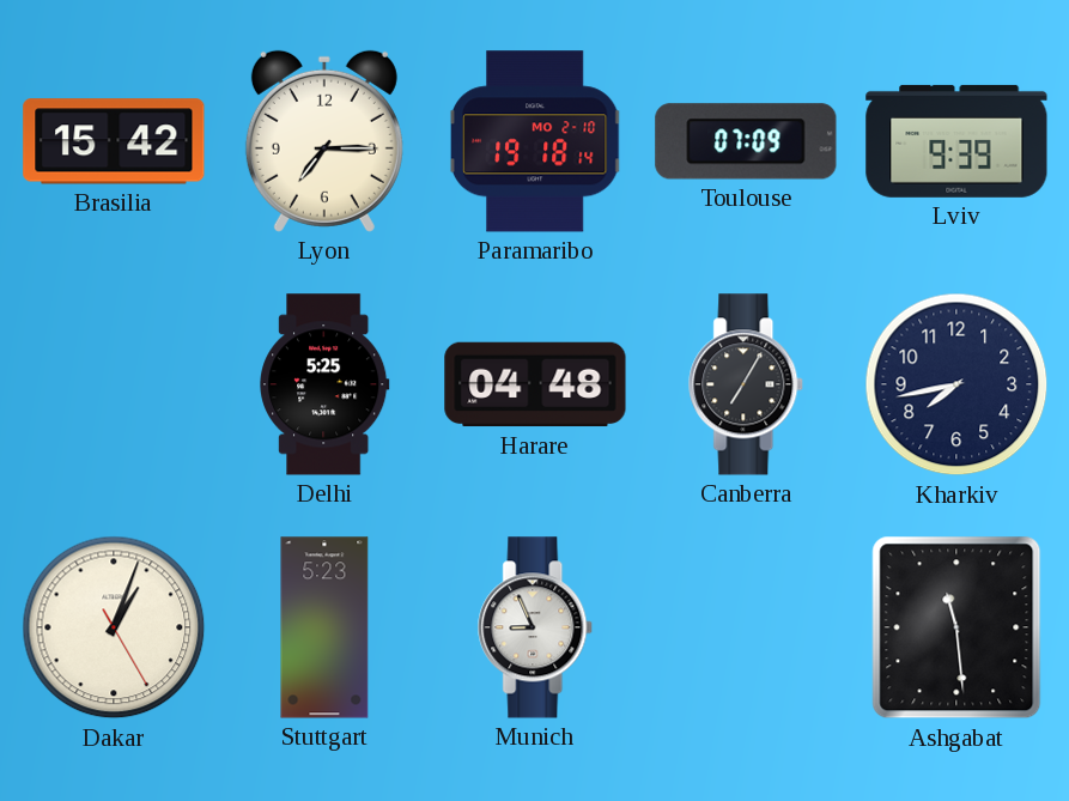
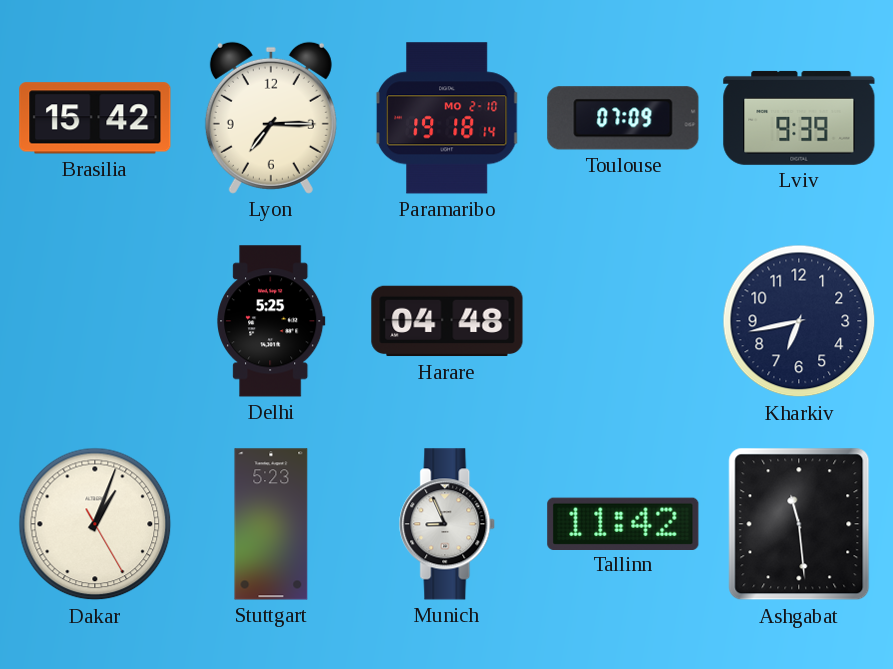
Canberra: 7:05 -> none
Kharkiv: 7:43 -> 6:43
Tallinn: none -> 11:42
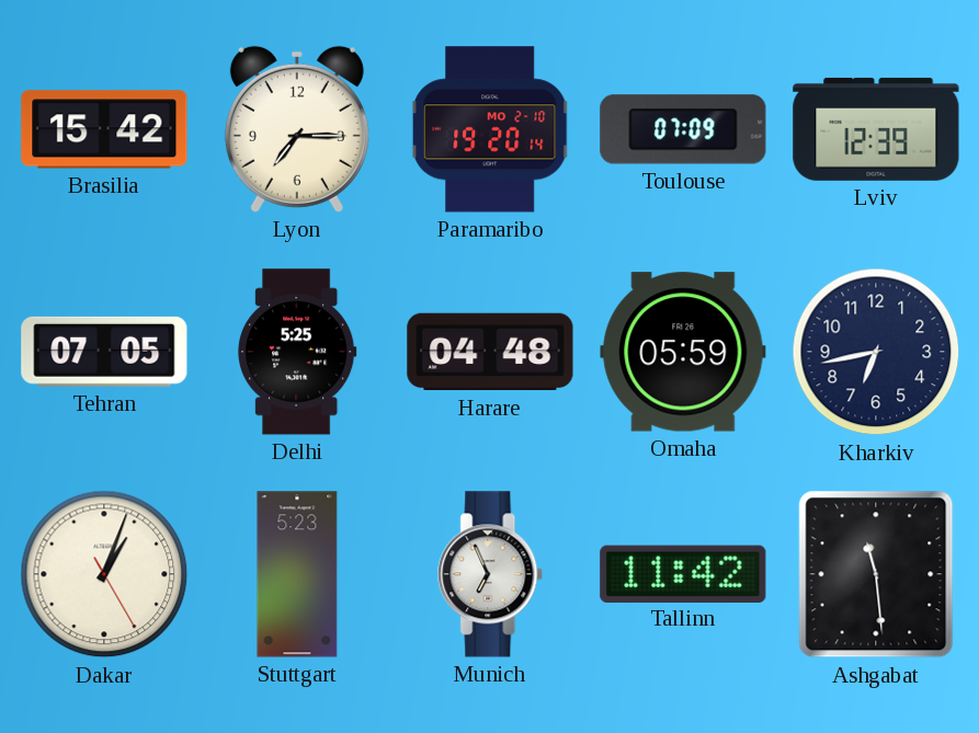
Paramaribo: 19:18 -> 19:20
Lviv: 9:39 -> 12:39
Tehran: none -> 07:05
Omaha: none -> 05:59
Munich: 8:56 -> 6:56
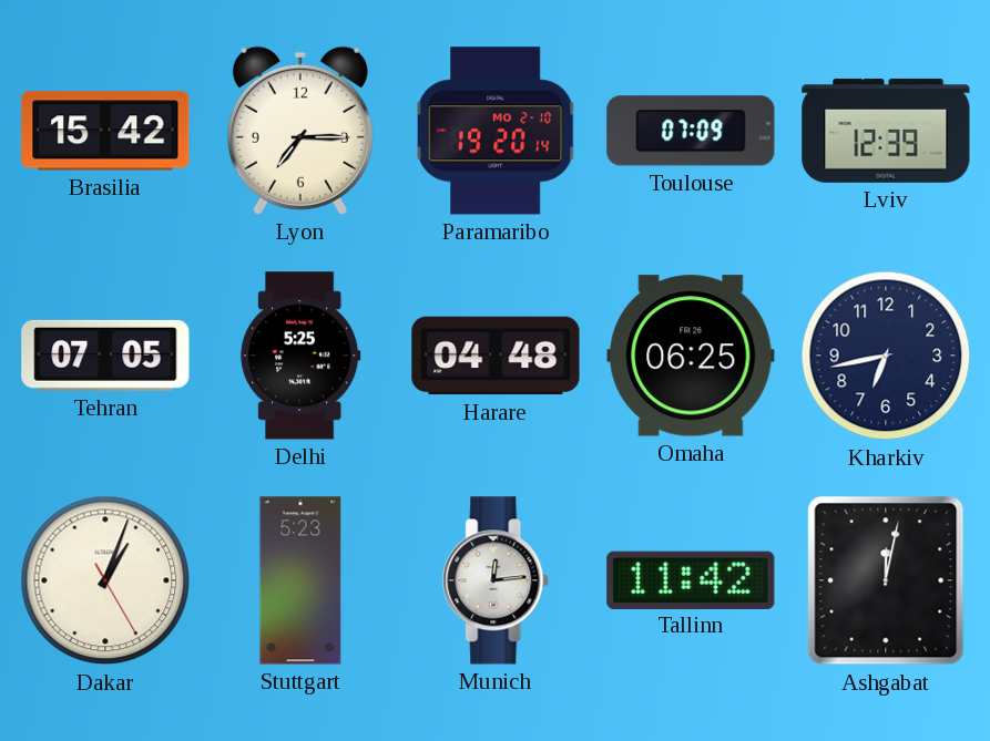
Omaha: 05:59 -> 06:25
Munich: 6:56 -> 12:14
Ashgabat: 11:29 -> 12:02
